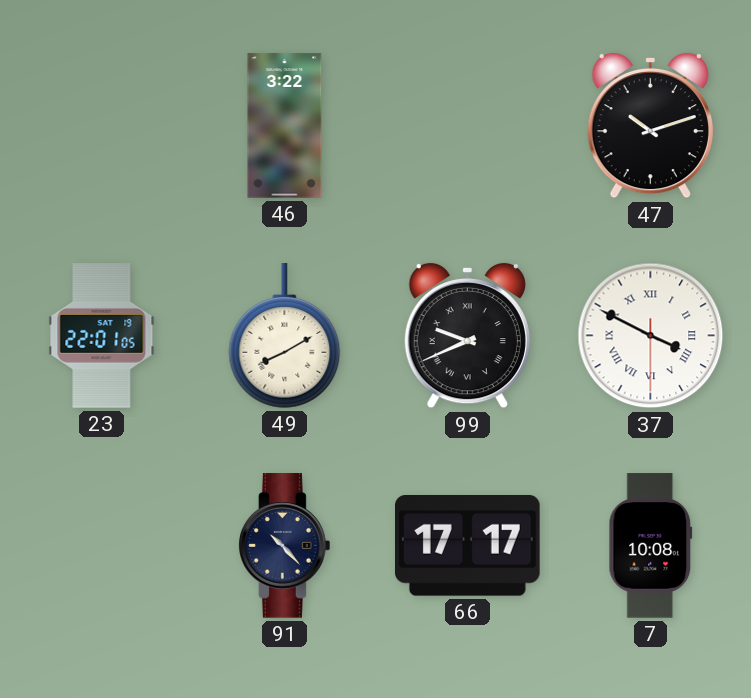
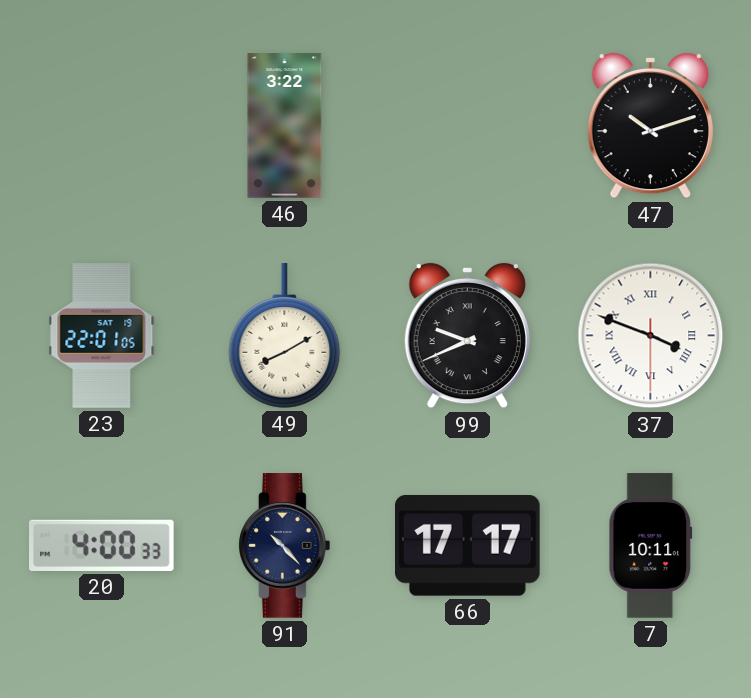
37: 3:49 -> 3:48
20: none -> 4:00
7: 10:08 -> 10:11
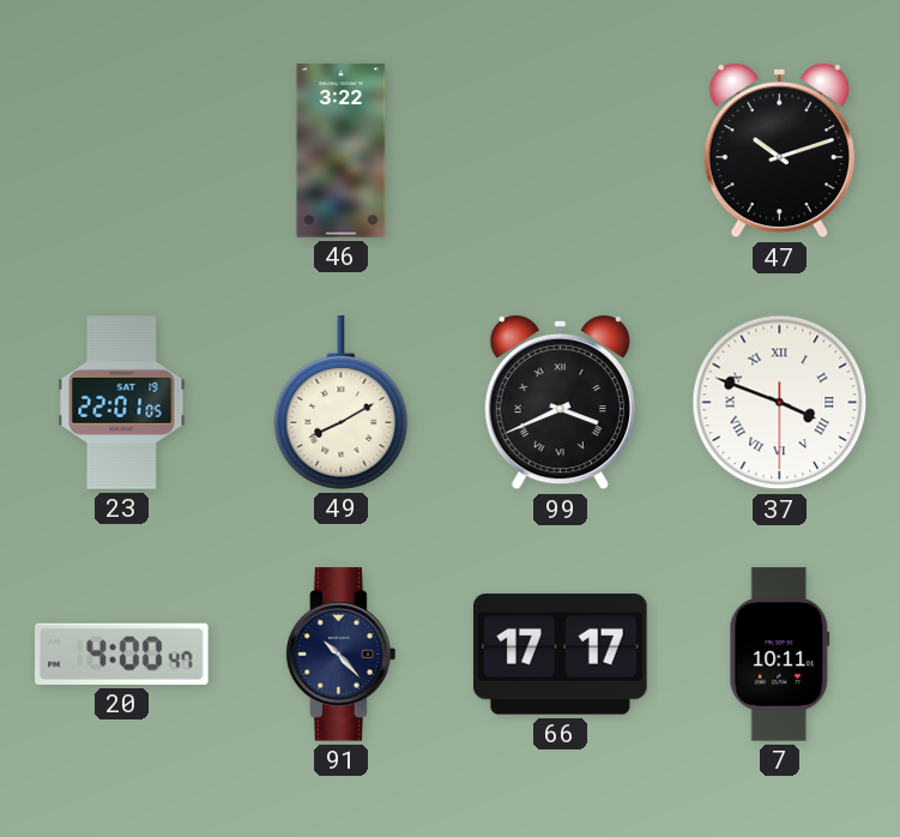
99: 9:41 -> 3:41
20: 4:00:33 -> 4:00:47
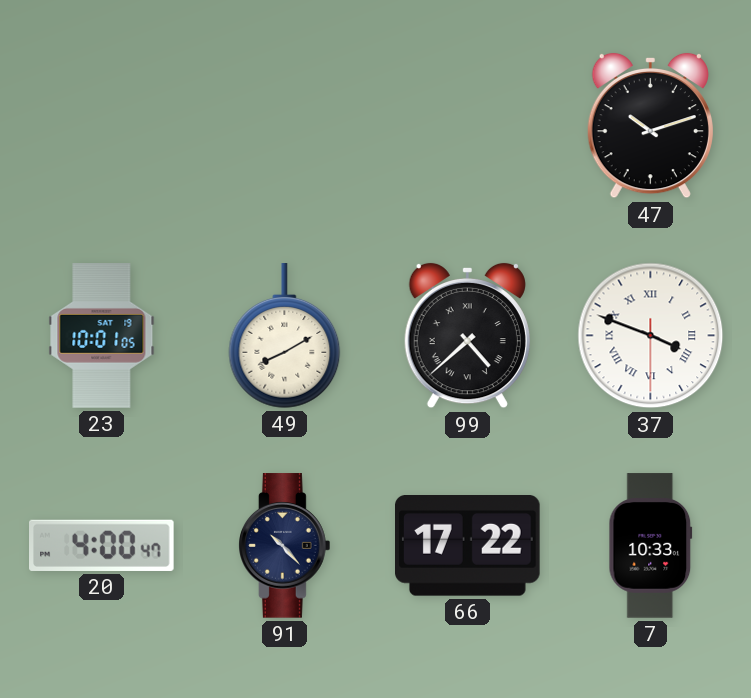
46: 3:22 -> none
23: 22:01 -> 10:01
99: 3:41 -> 4:38
66: 17:17 -> 17:22
7: 10:11 -> 10:33
